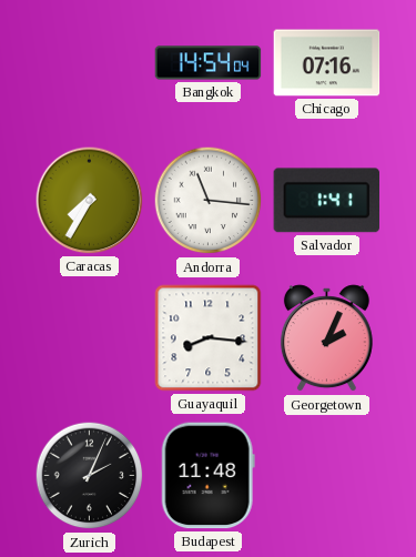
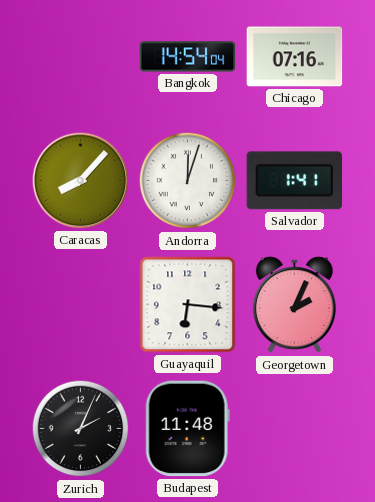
Caracas: 7:35 -> 8:07
Andorra: 11:16 -> 12:03
Guayaquil: 8:16 -> 6:16
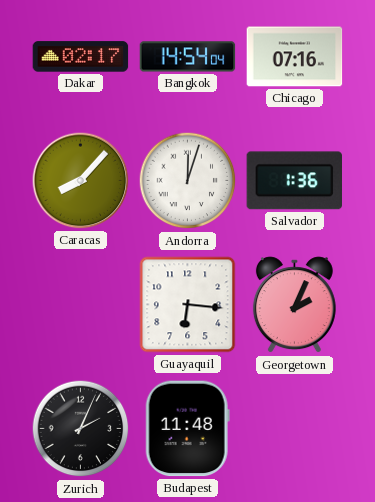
Dakar: none -> 02:17
Salvador: 1:41 -> 1:36
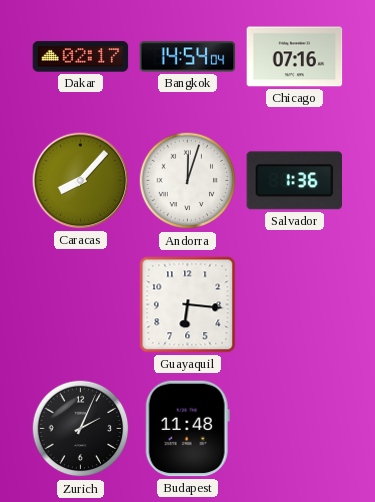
Georgetown: 2:04 -> none
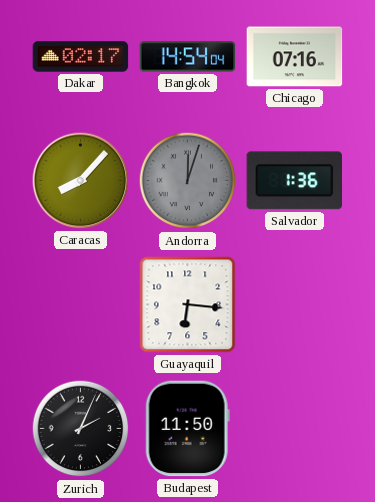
Andorra dial: white -> grey
Budapest: 11:48 -> 11:50
